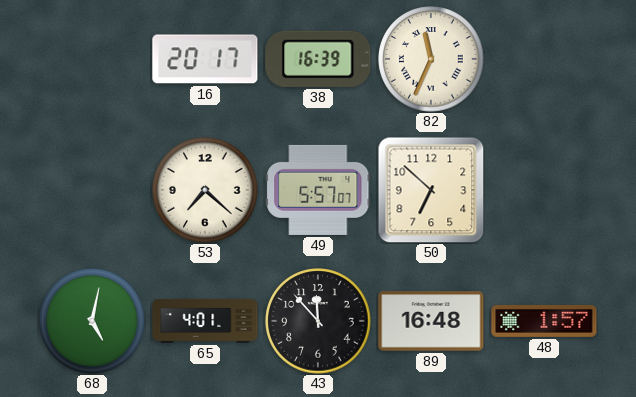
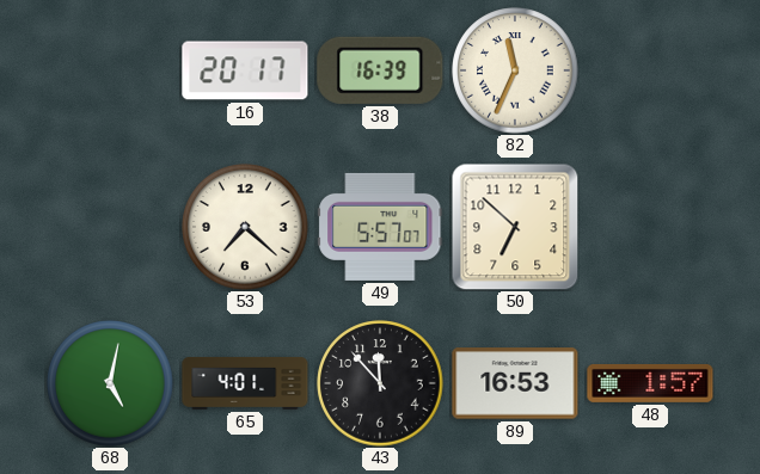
89: 16:48 -> 16:53
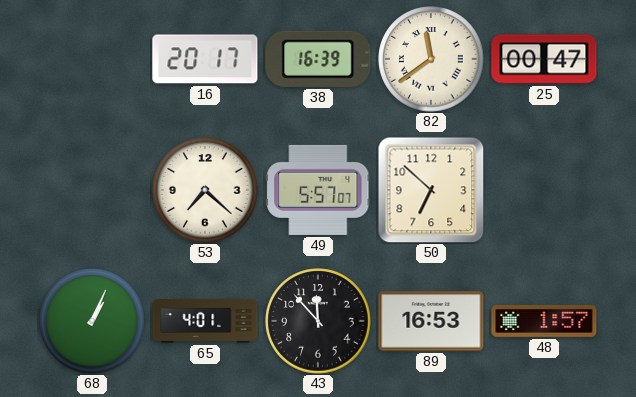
82: 11:34 -> 11:39
25: none -> 00:47
68: 5:02 -> 1:04
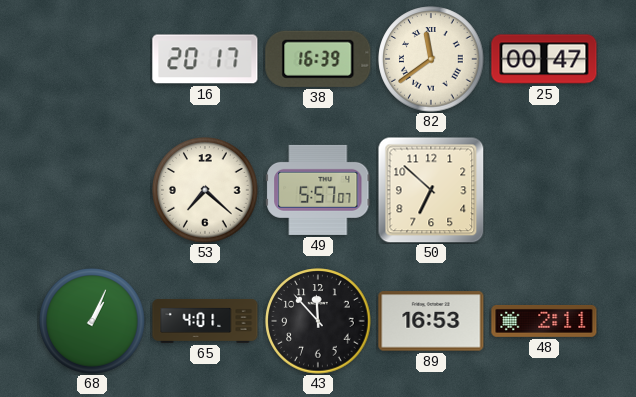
48: 1:57 -> 2:11
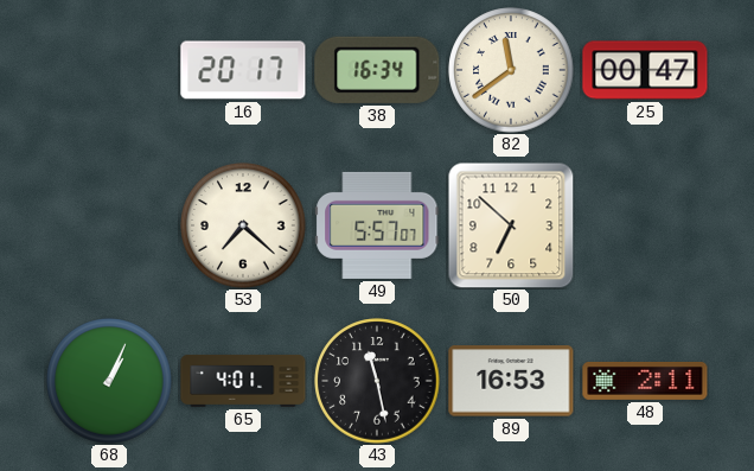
38: 16:39 -> 16:34
43: 11:53 -> 11:28
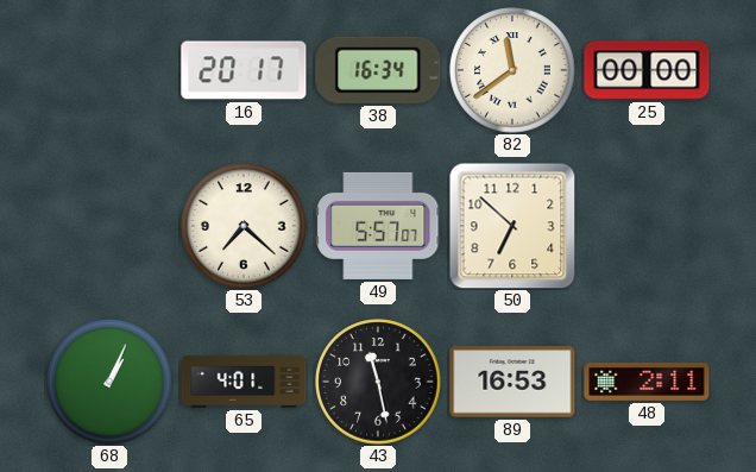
25: 00:47 -> 00:00
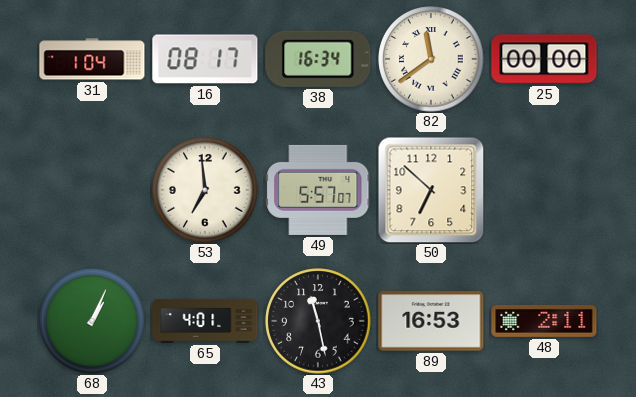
31: none -> 1:04
16: 20:17 -> 08:17
53: 7:22 -> 6:59
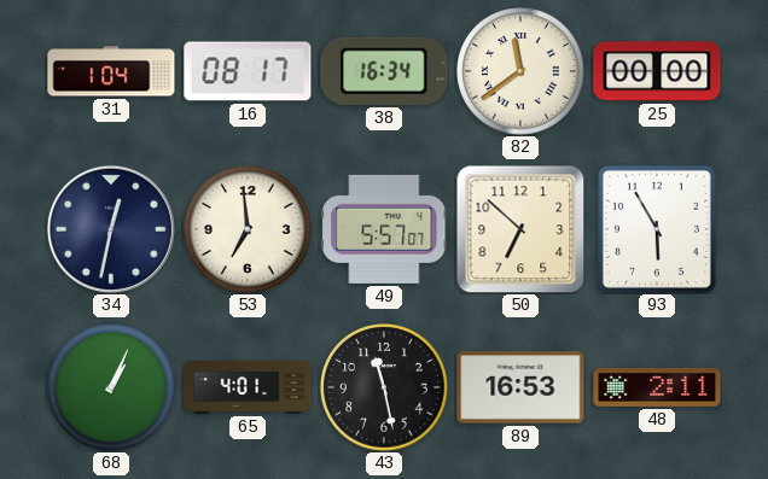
34: none -> 12:32
93: none -> 5:55
